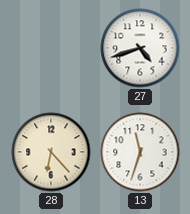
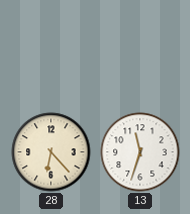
27: 4:42 -> none
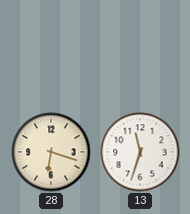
28: 6:23 -> 6:18
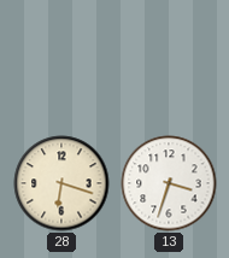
13: 11:33 -> 3:33
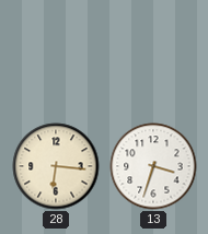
28: 6:18 -> 6:16
